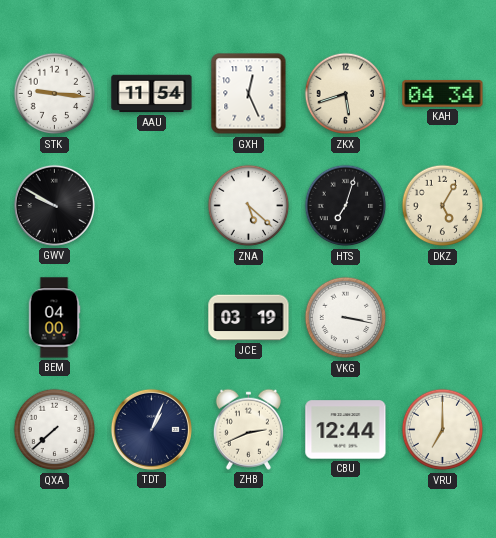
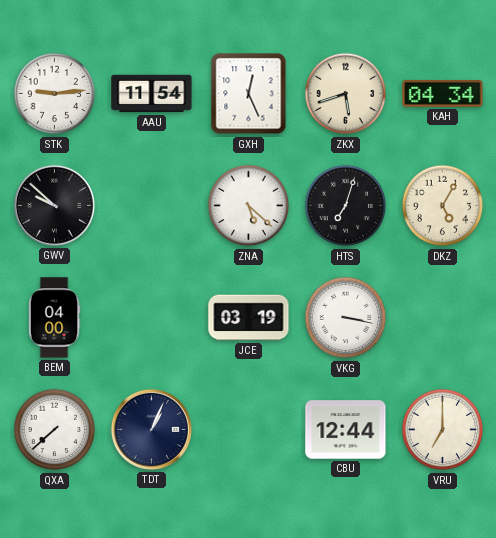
STK: 9:16 -> 9:14
GWV: 9:50 -> 9:52
ZHB: 2:41 -> none
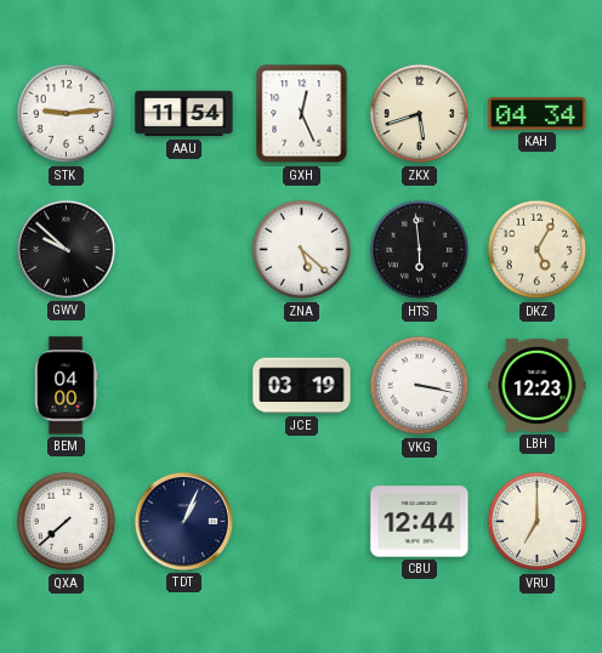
HTS: 7:03 -> 5:59
LBH: none -> 12:23
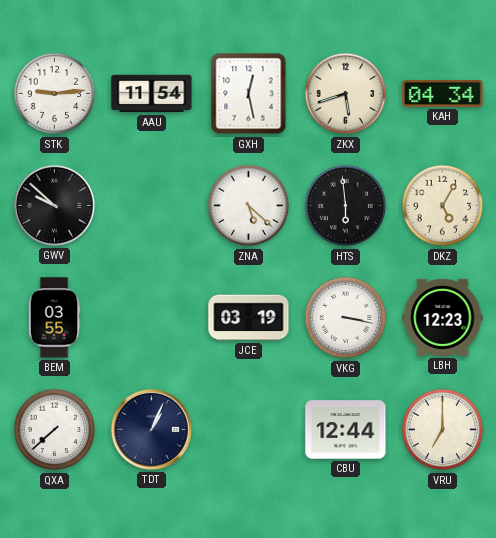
GXH: 12:26 -> 12:28
BEM: 04:00 -> 03:55
